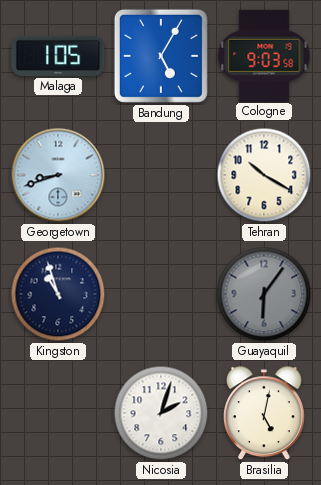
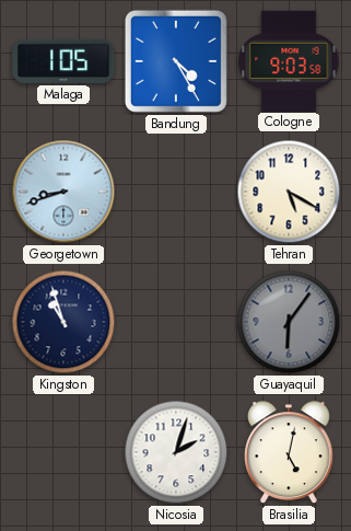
Bandung: 5:05 -> 4:25
Tehran: 10:20 -> 5:20
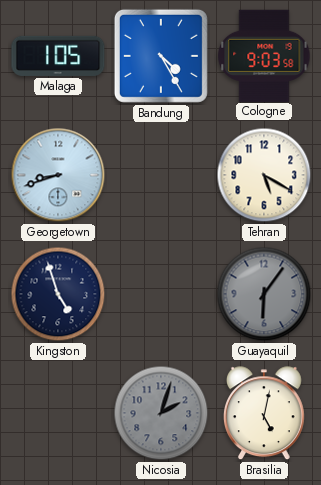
Kingston: 10:57 -> 4:57
Nicosia dial: white -> grey
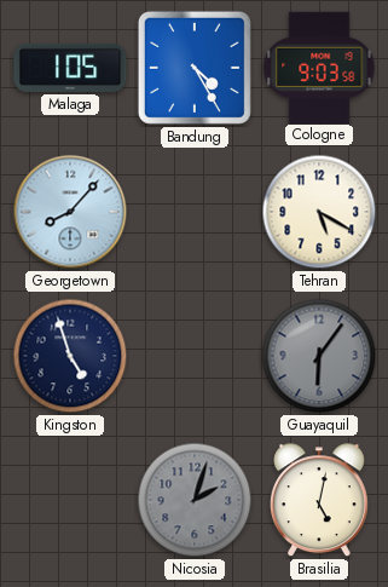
Georgetown: 8:42 -> 8:07
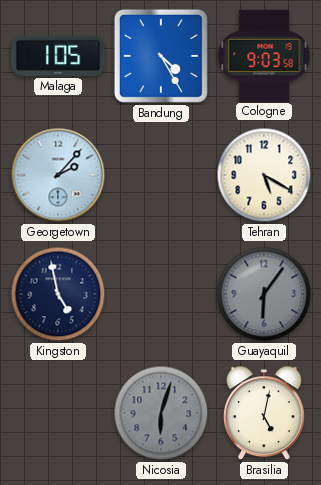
Georgetown: 8:07 -> 2:07
Kingston: 4:57 -> 4:58
Nicosia: 2:03 -> 6:03
